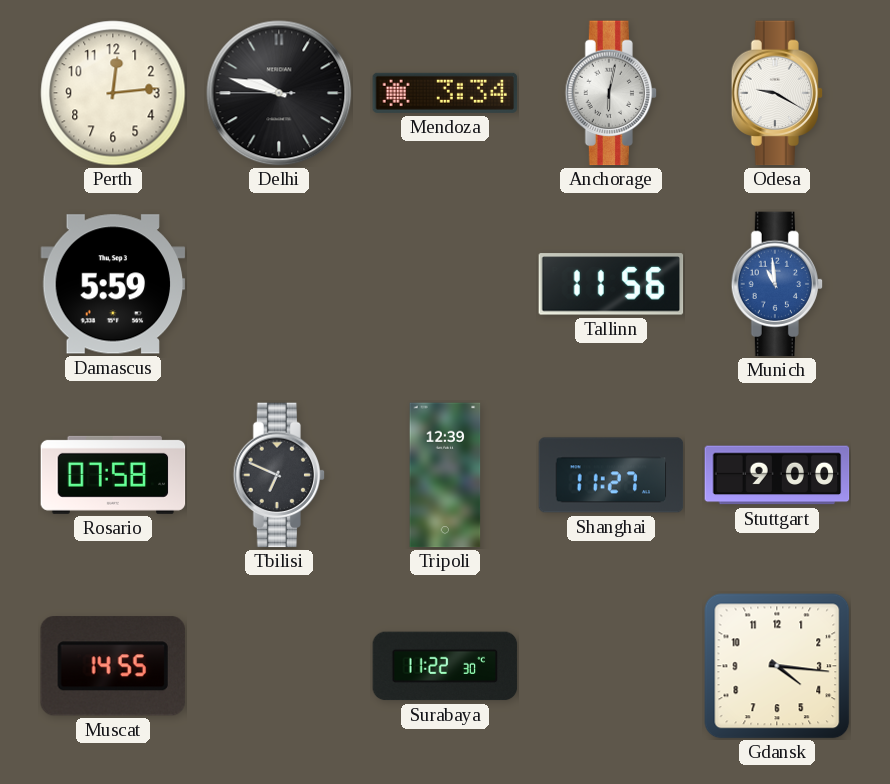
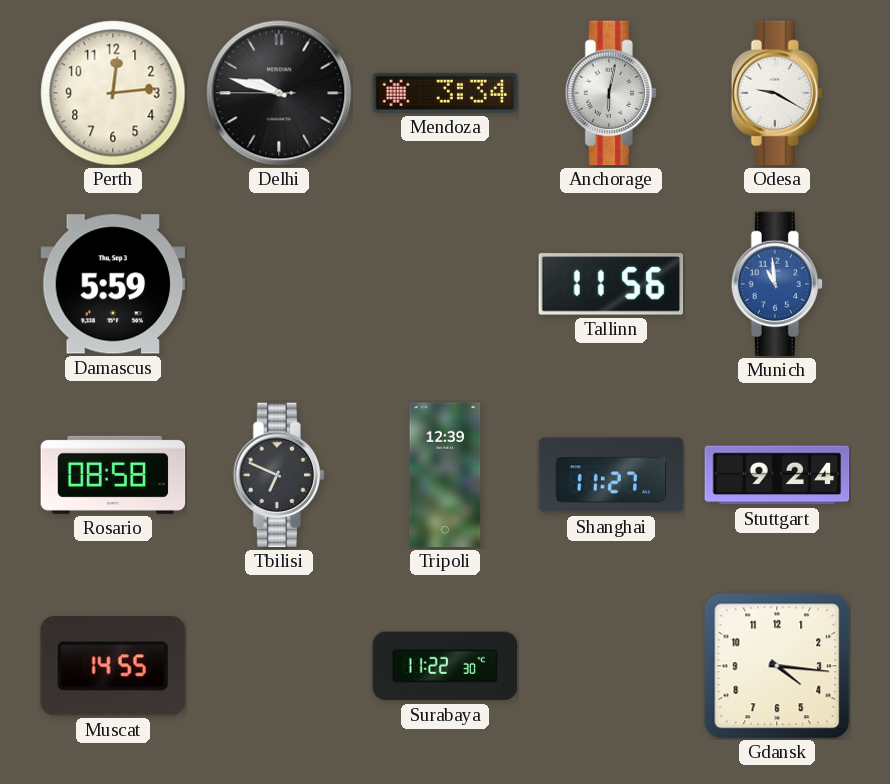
Rosario: 07:58 -> 08:58
Stuttgart: 9:00 -> 9:24
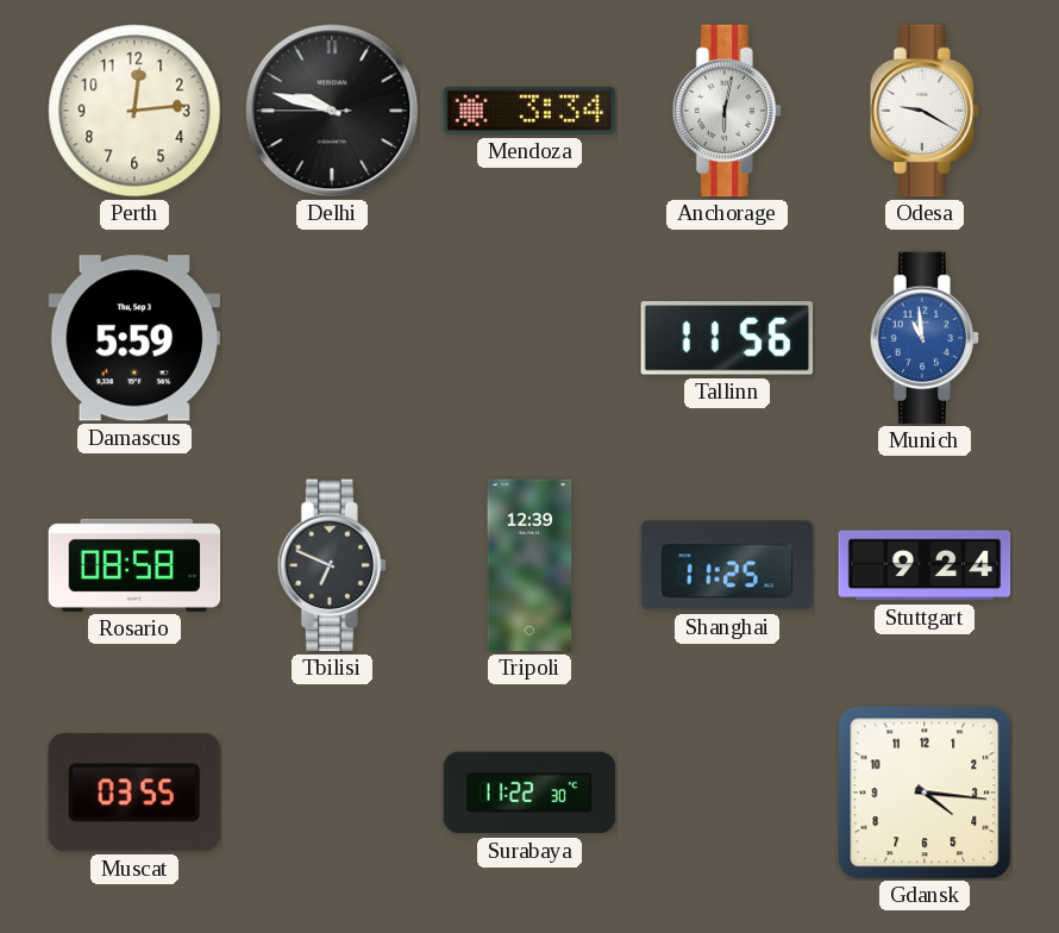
Shanghai: 11:27 -> 11:25
Muscat: 14:55 -> 03:55
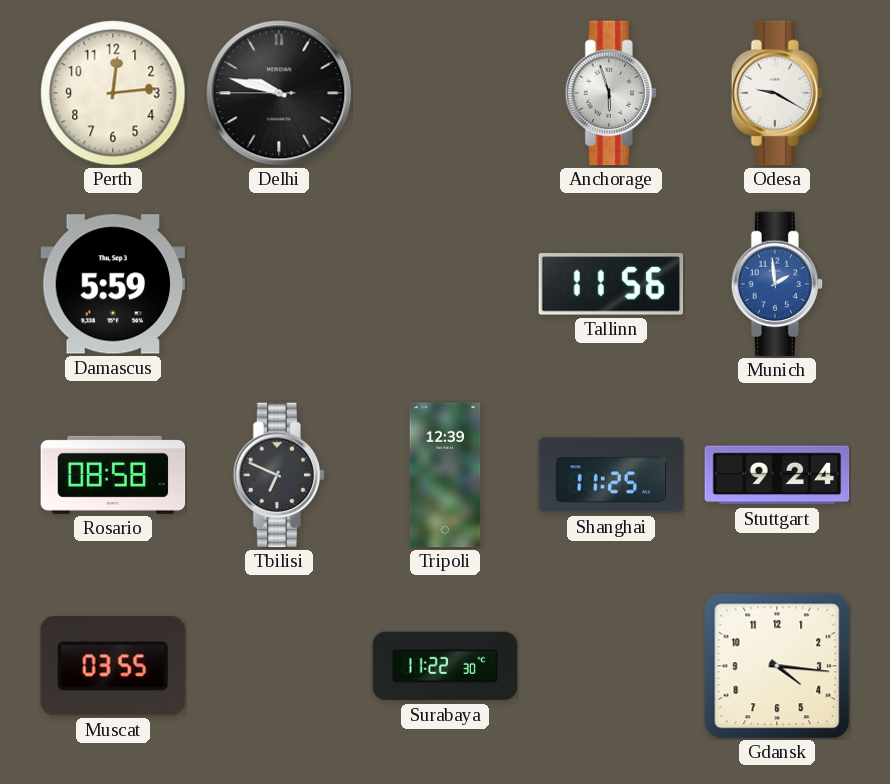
Mendoza: 3:34 -> none
Anchorage: 6:02 -> 5:57
Munich: 10:59 -> 1:59
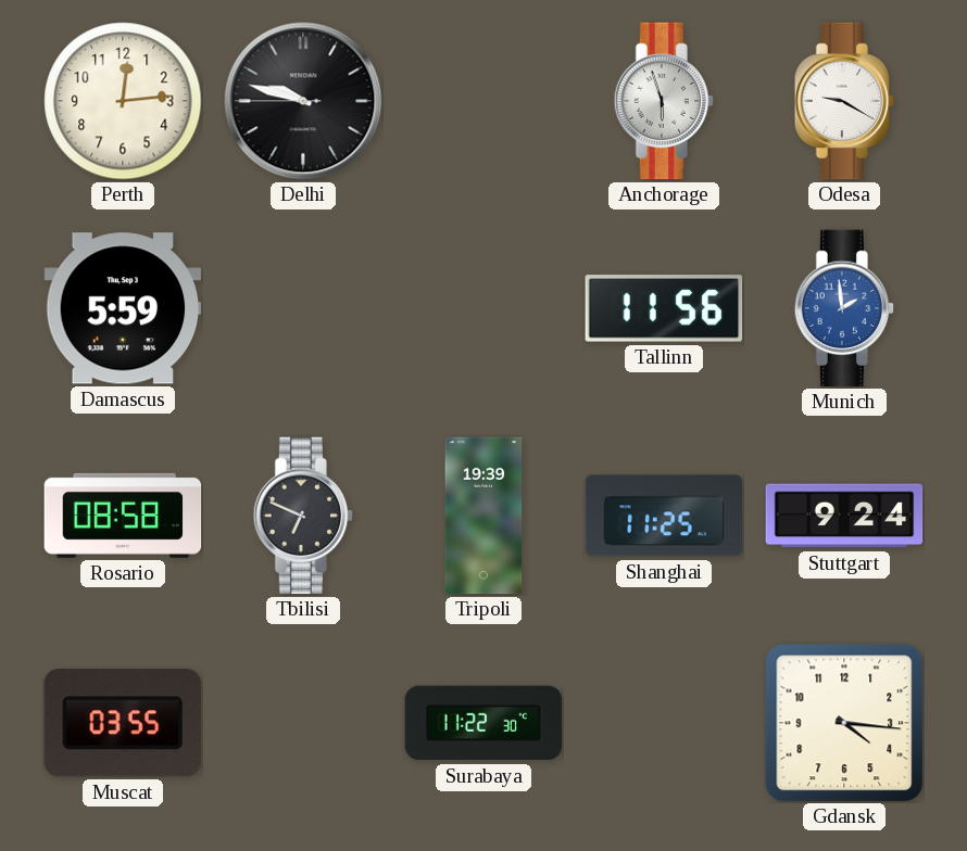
Tripoli: 12:39 -> 19:39
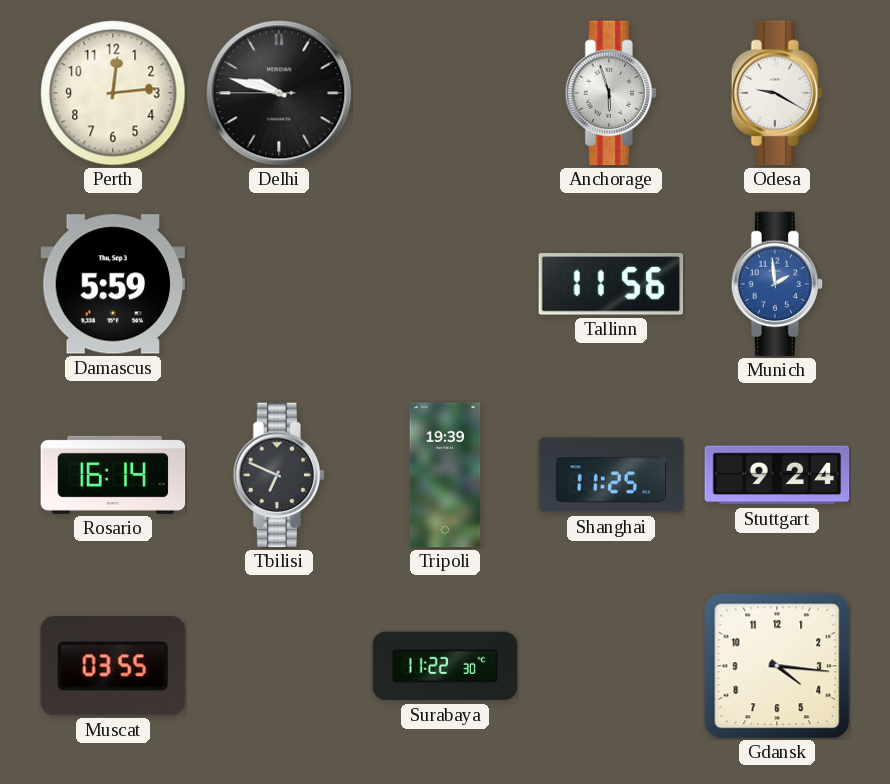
Rosario: 08:58 -> 16:14
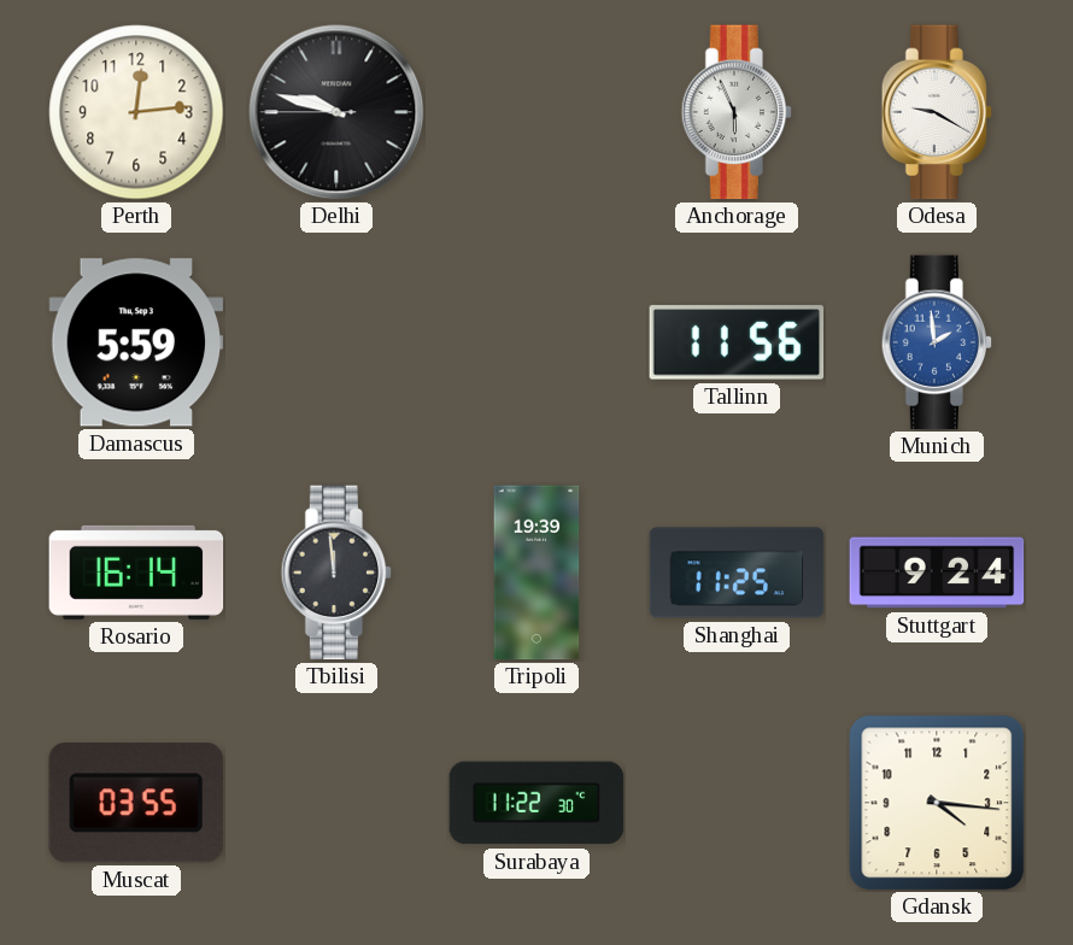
Anchorage: 5:57 -> 5:56
Tbilisi: 6:49 -> 11:59
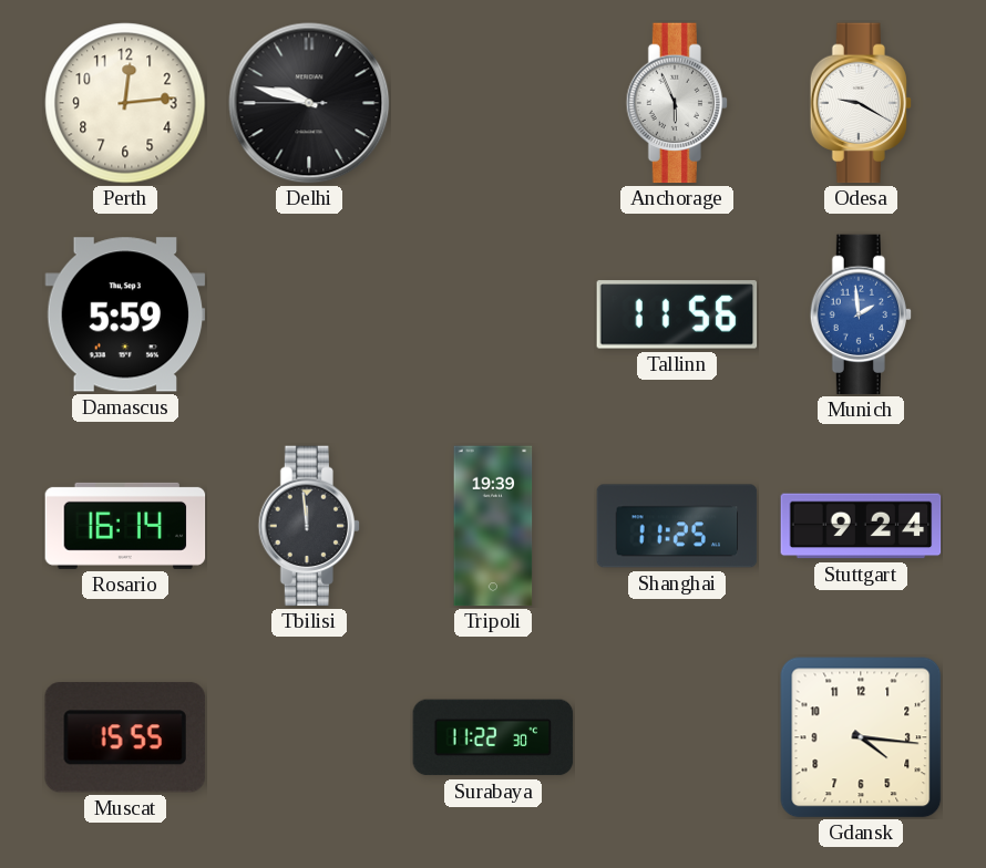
Muscat: 03:55 -> 15:55
